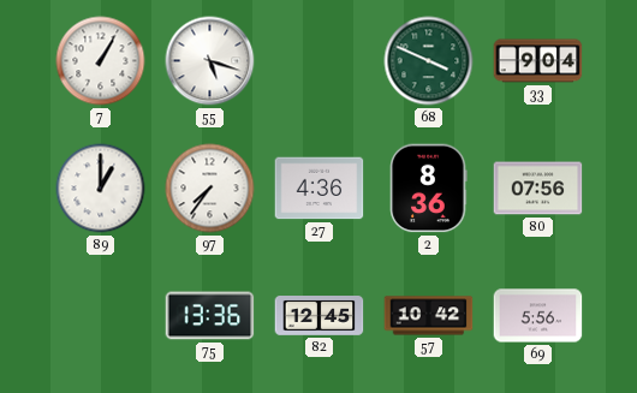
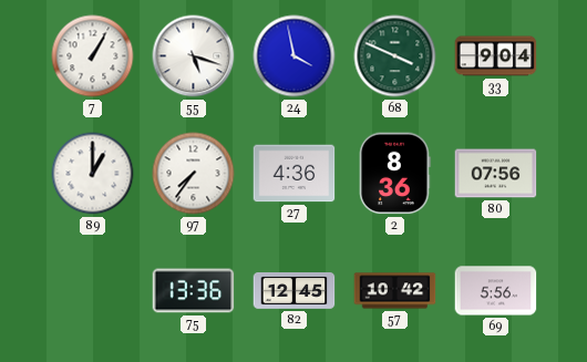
24: none -> 3:58
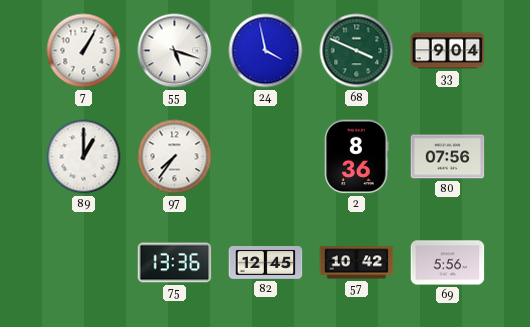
27: 4:36 -> none
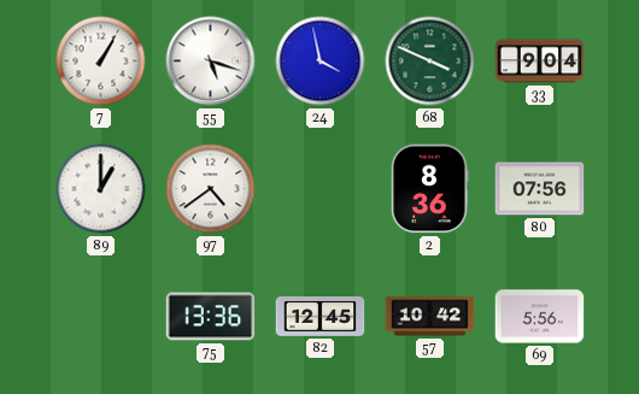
97: 7:36 -> 4:39
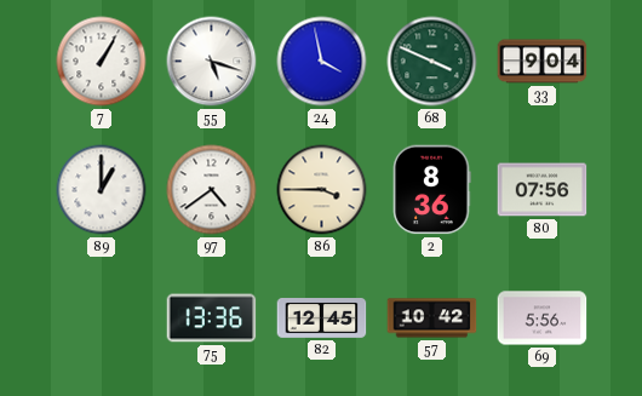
86: none -> 3:45
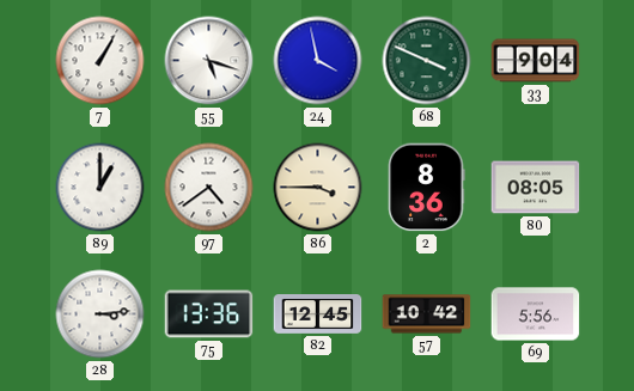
80: 07:56 -> 08:05
28: none -> 3:14
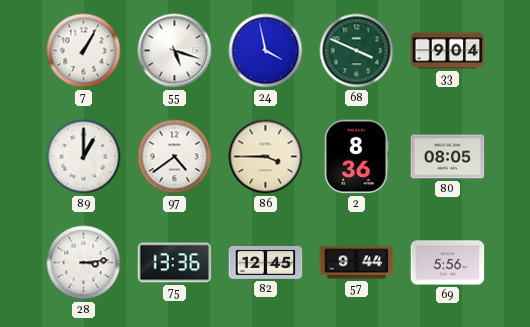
57: 10:42 -> 9:44
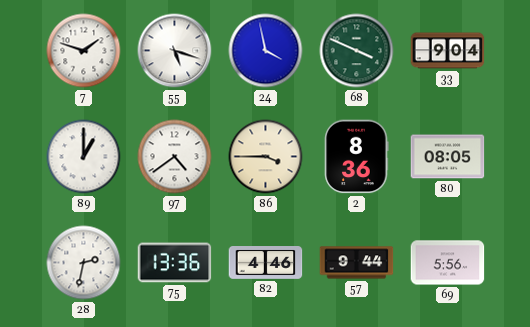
7: 1:05 -> 1:48
28: 3:14 -> 2:32
82: 12:45 -> 4:46
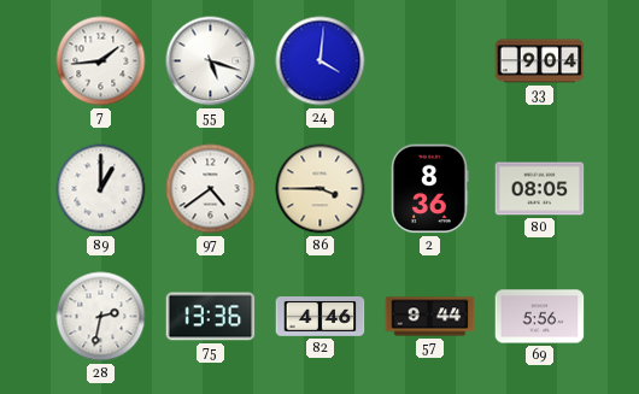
7: 1:48 -> 1:44
24: 3:58 -> 4:01
68: 3:49 -> none
